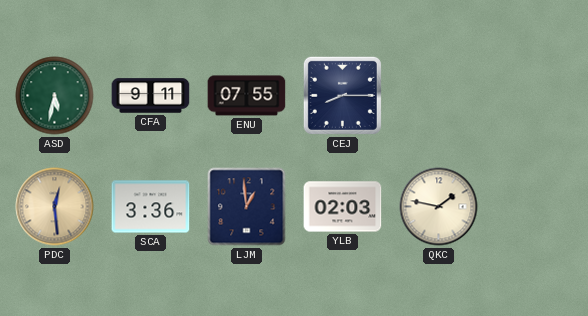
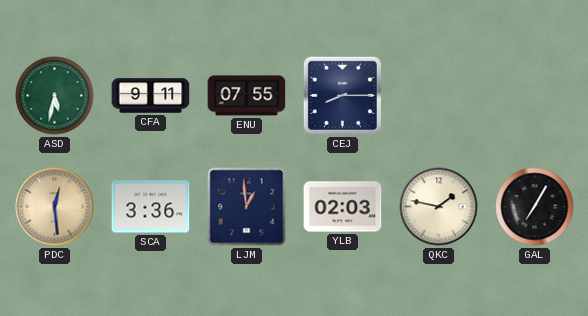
GAL: none -> 7:05
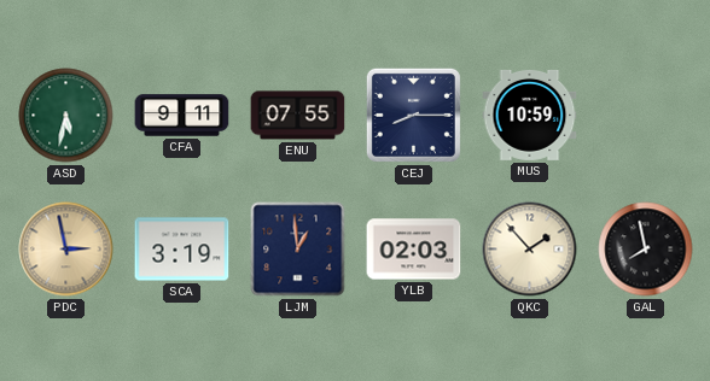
MUS: none -> 10:59
PDC: 12:29 -> 2:58
SCA: 3:36 -> 3:19
QKC: 1:47 -> 1:53
GAL: 7:05 -> 7:58
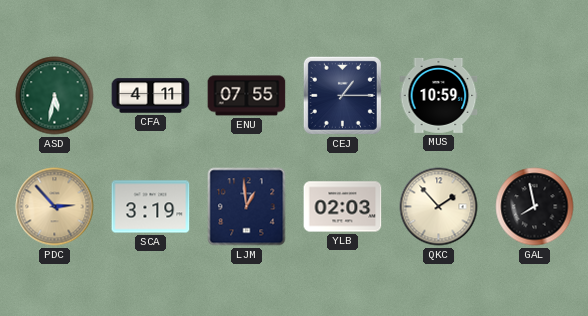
CFA: 9:11 -> 4:11
CEJ: 8:15 -> 1:15
PDC: 2:58 -> 2:53
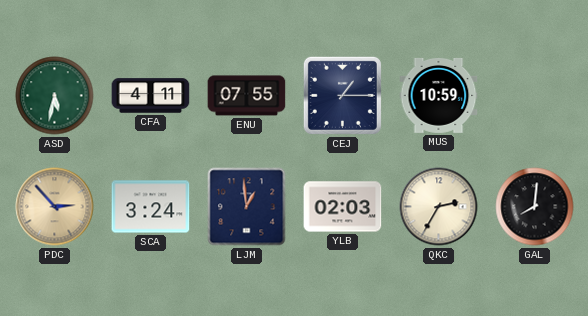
SCA: 3:19 -> 3:24
QKC: 1:53 -> 2:35
GAL: 7:58 -> 8:01
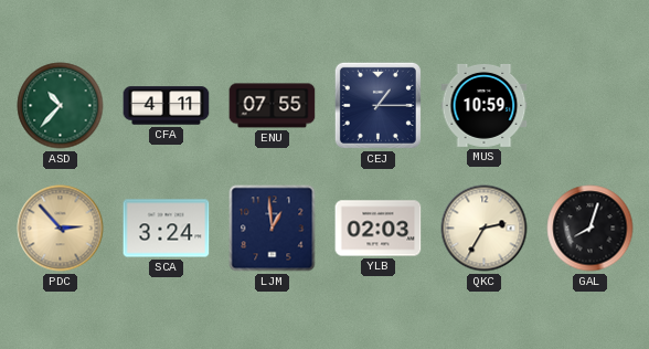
ASD: 5:32 -> 10:37
GAL: 8:01 -> 8:03
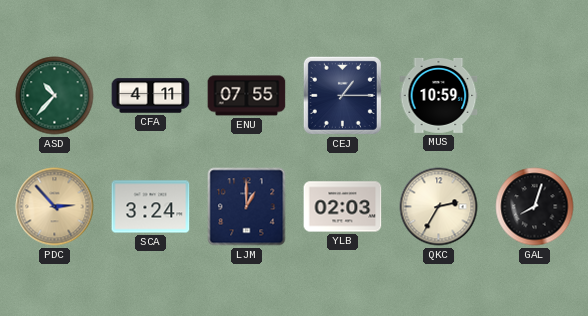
LJM: 12:59 -> 1:00
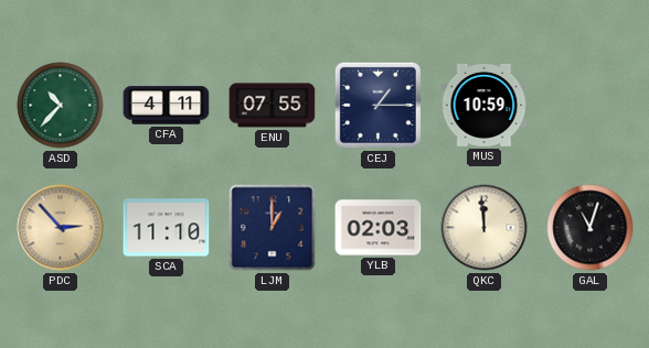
SCA: 3:24 -> 11:10
QKC: 2:35 -> 11:59
GAL: 8:03 -> 11:03
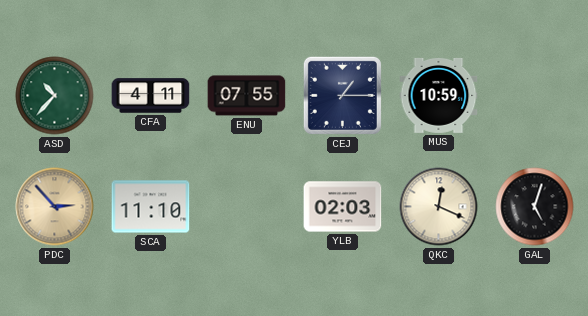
LJM: 1:00 -> none
QKC: 11:59 -> 12:19
GAL: 11:03 -> 5:03
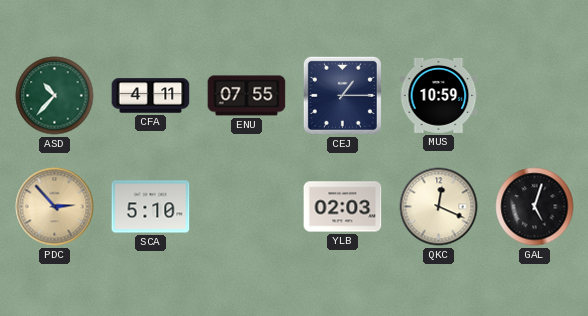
SCA: 11:10 -> 5:10
